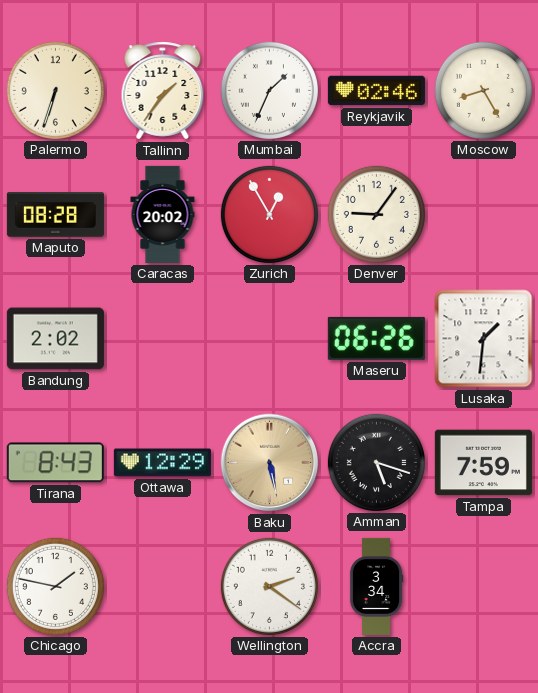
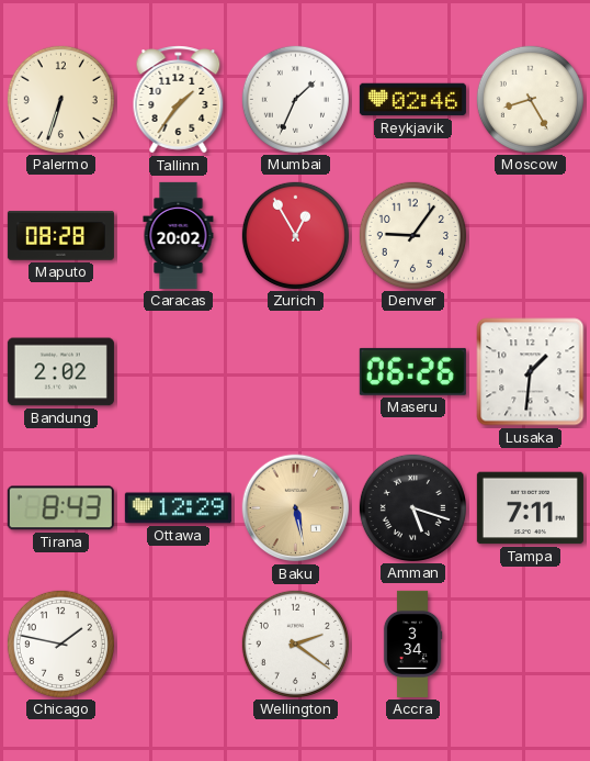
Tampa: 7:59 -> 7:11
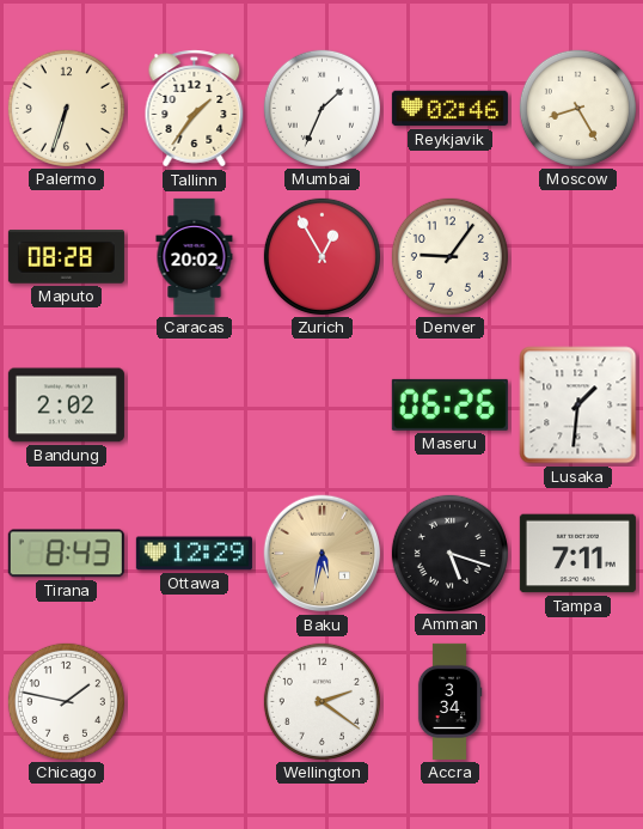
Baku: 5:28 -> 5:32
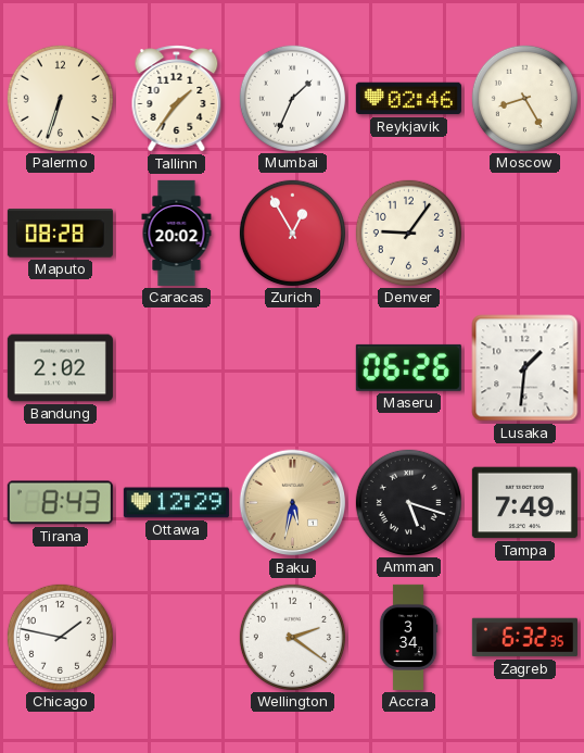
Tampa: 7:11 -> 7:49
Zagreb: none -> 6:32
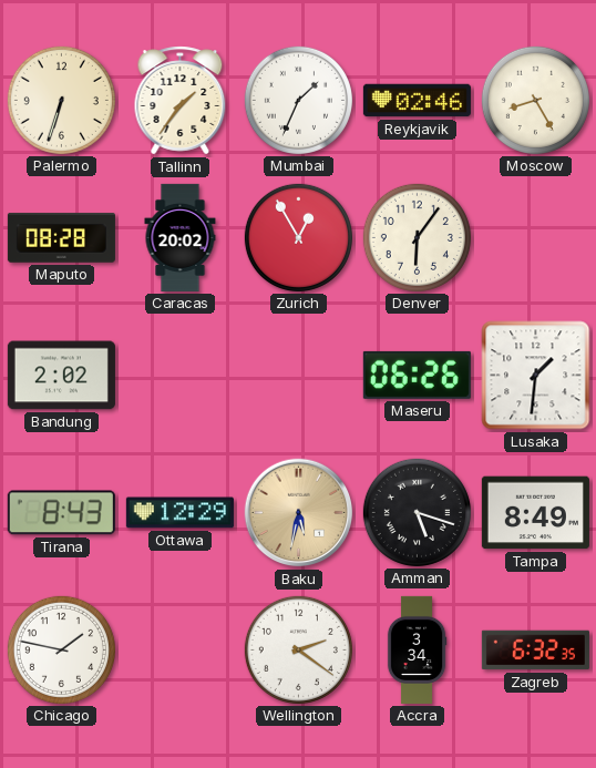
Denver: 9:06 -> 6:06
Tampa: 7:49 -> 8:49
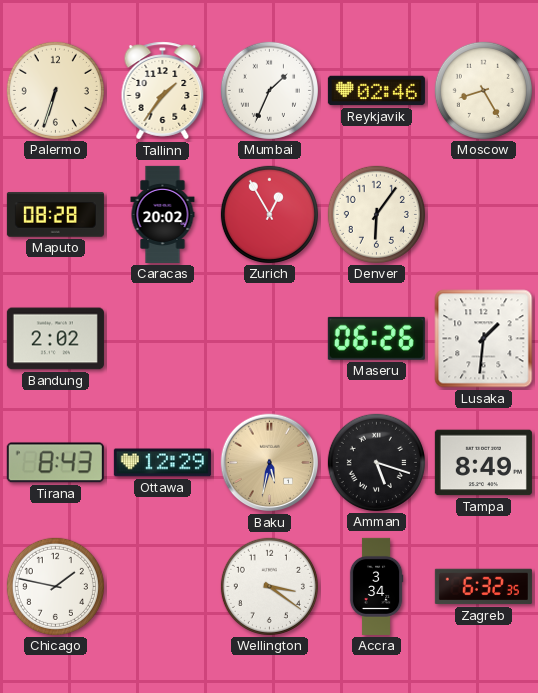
Wellington: 2:21 -> 3:21
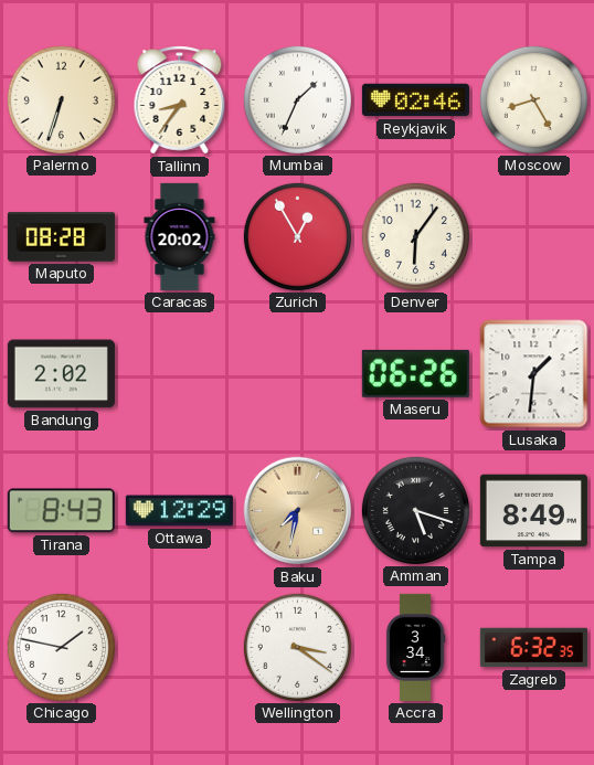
Tallinn: 1:36 -> 8:36
Baku: 5:32 -> 7:32
